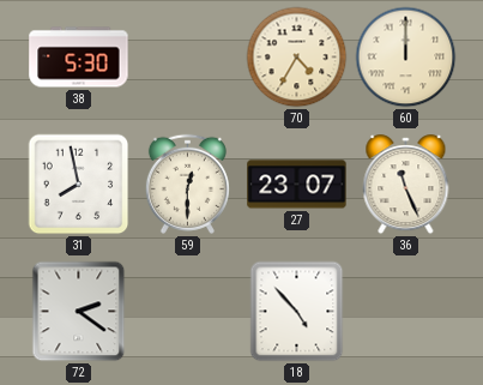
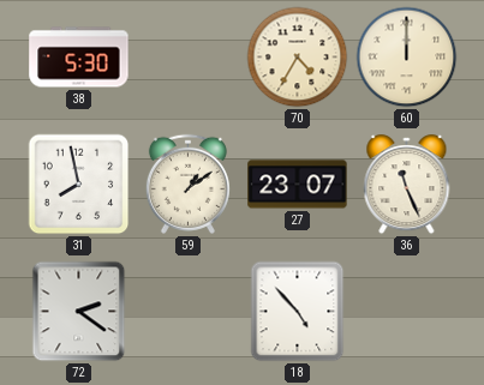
59: 12:30 -> 1:09
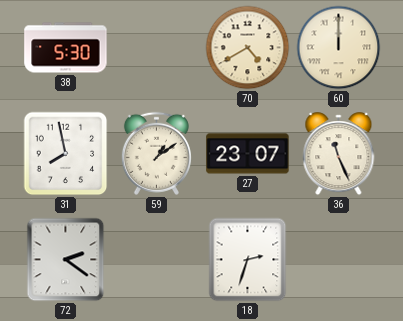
70: 4:35 -> 4:40
18: 4:53 -> 2:33
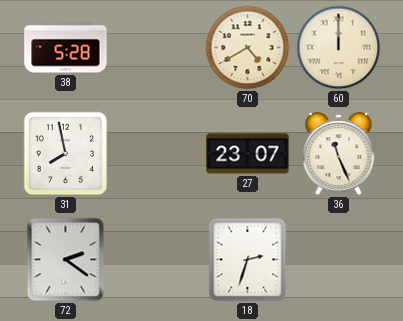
38: 5:30 -> 5:28
59: 1:09 -> none
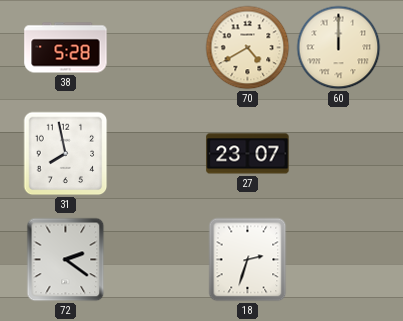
36: 11:26 -> none
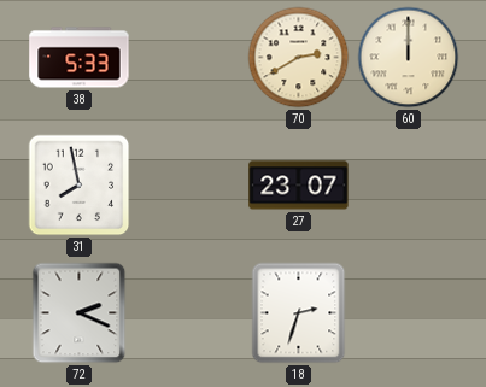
38: 5:28 -> 5:33
70: 4:40 -> 2:40
72: 2:21 -> 2:19
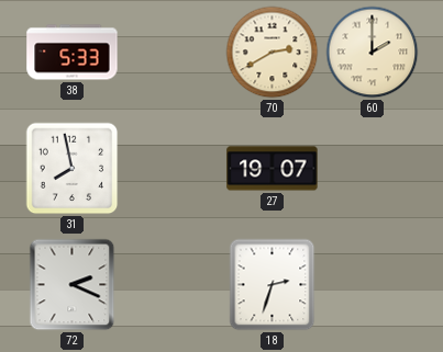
60: 12:00 -> 2:00
27: 23:07 -> 19:07
